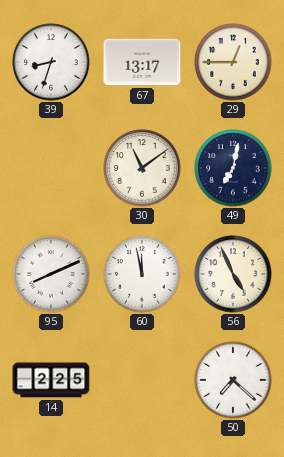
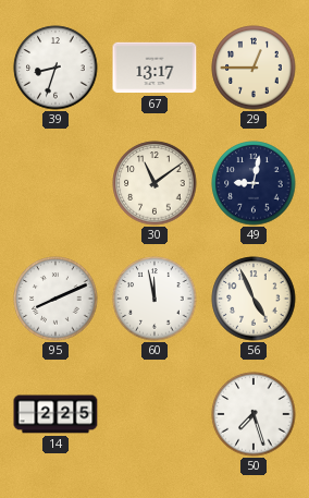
49: 7:02 -> 9:02
50: 7:22 -> 7:27
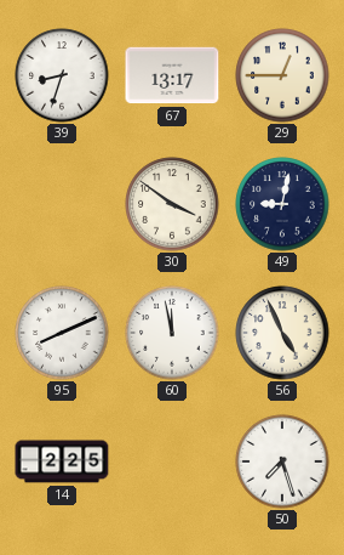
30: 11:09 -> 3:51
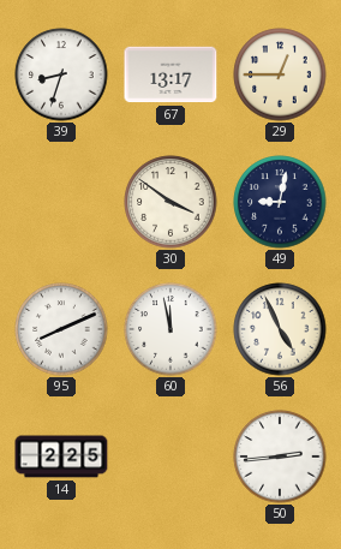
50: 7:27 -> 2:44
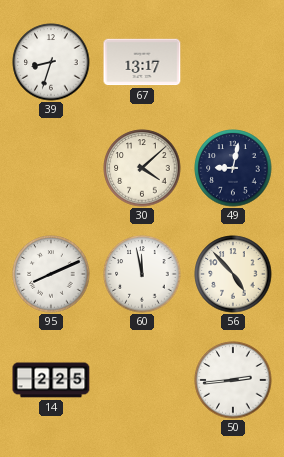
29: 12:45 -> none
30: 3:51 -> 4:08
56: 4:56 -> 4:53
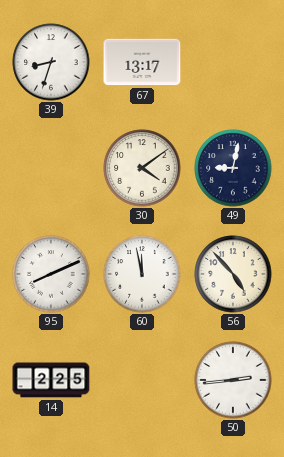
30: 4:08 -> 4:09
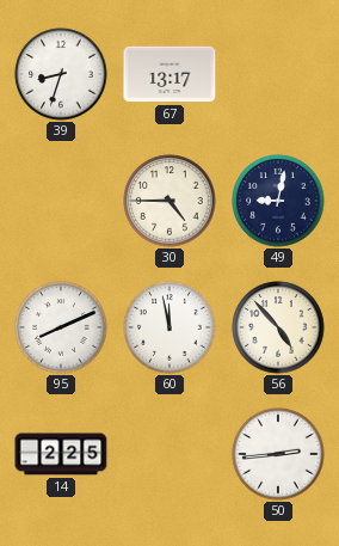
30: 4:09 -> 4:45
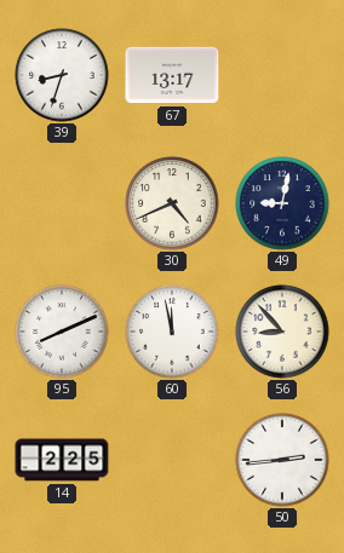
30: 4:45 -> 4:41
56: 4:53 -> 8:53
